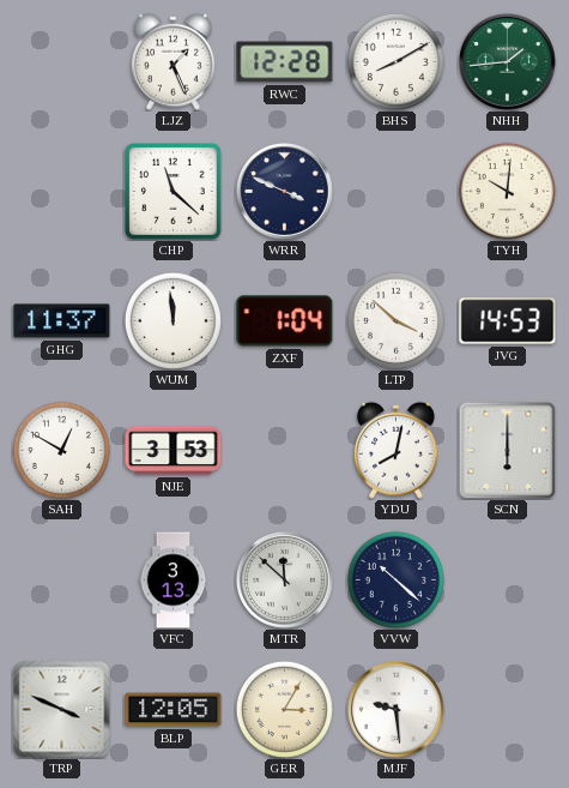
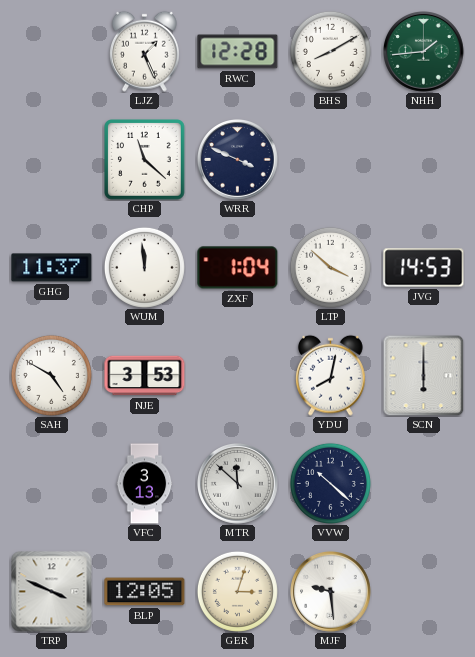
TYH: 10:01 -> none
SAH: 12:50 -> 4:50
GER: 3:05 -> 3:03
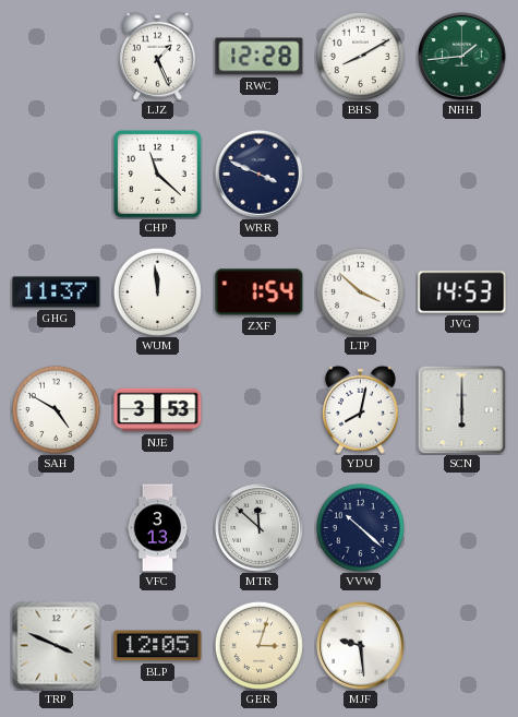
ZXF: 1:04 -> 1:54
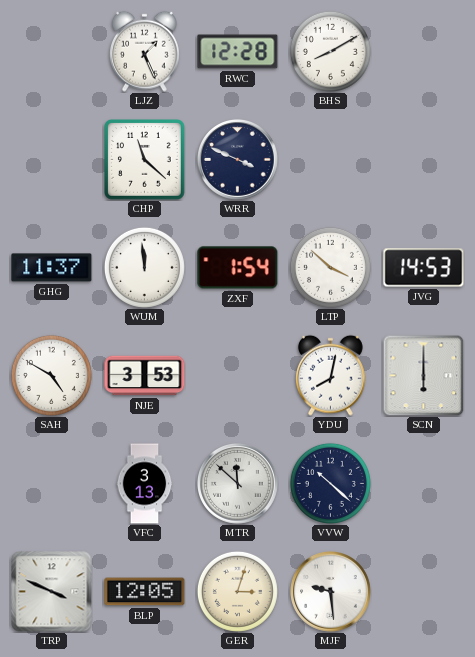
NHH: 1:44 -> none
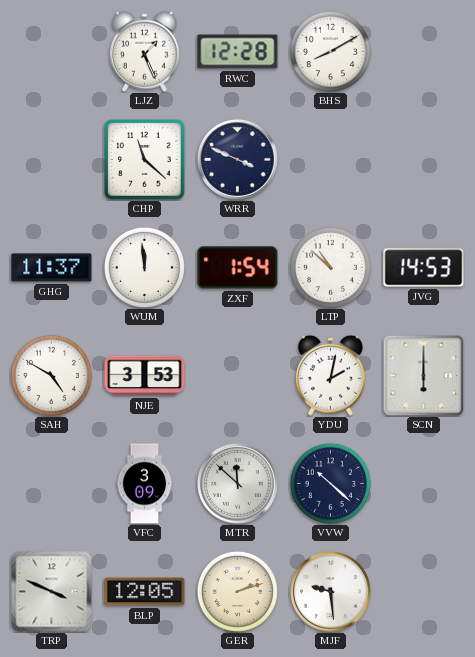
LTP: 3:52 -> 10:52
YDU: 8:02 -> 2:02
VFC: 3:13 -> 3:09
GER: 3:03 -> 2:12
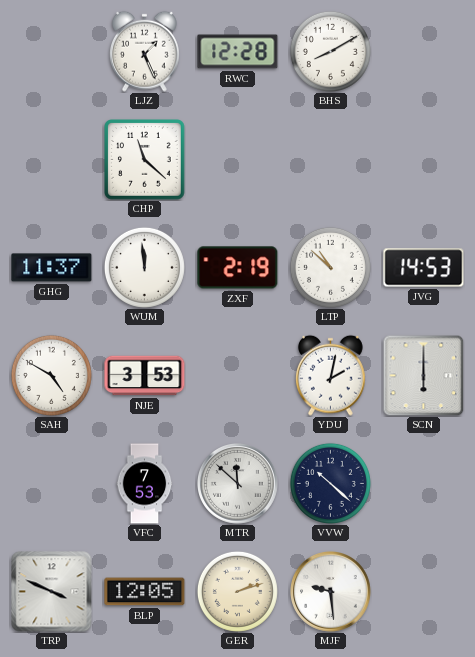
WRR: 3:49 -> none
ZXF: 1:54 -> 2:19
VFC: 3:09 -> 7:53
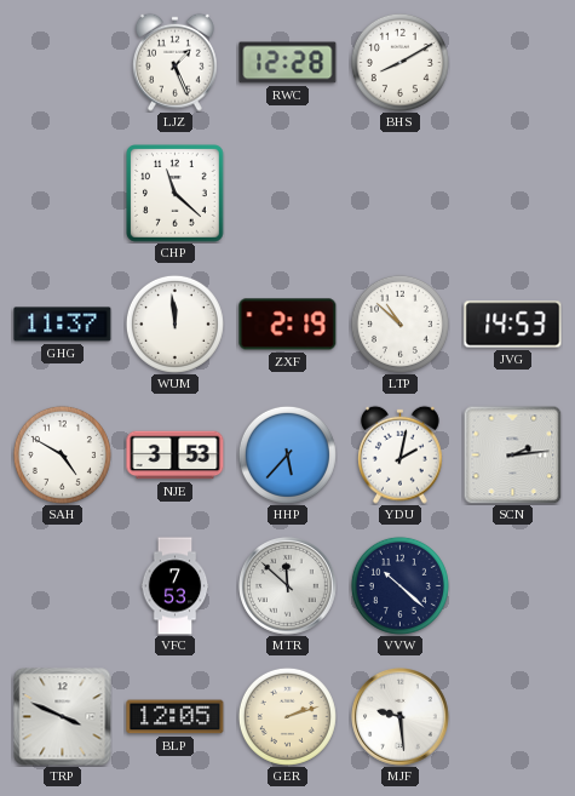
HHP: none -> 5:37
SCN: 6:00 -> 2:14
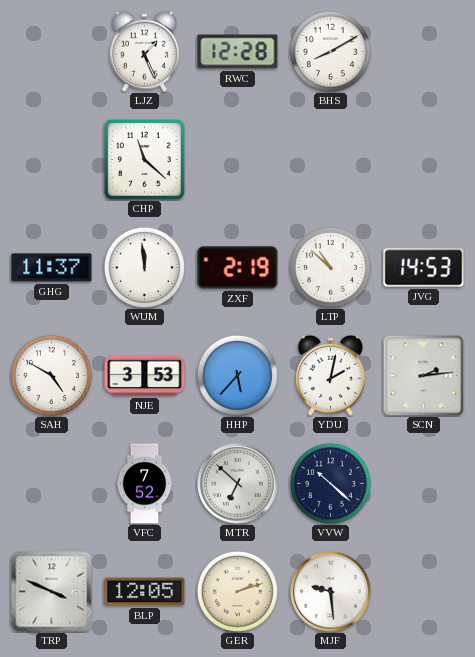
VFC: 7:53 -> 7:52
MTR: 11:52 -> 6:52
